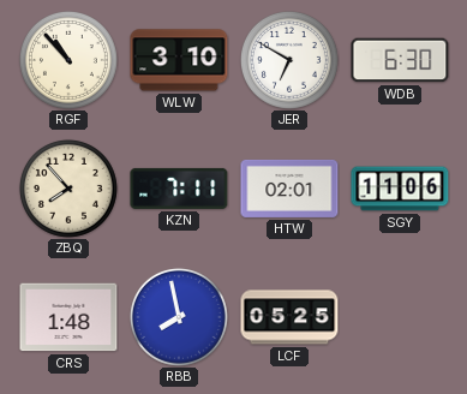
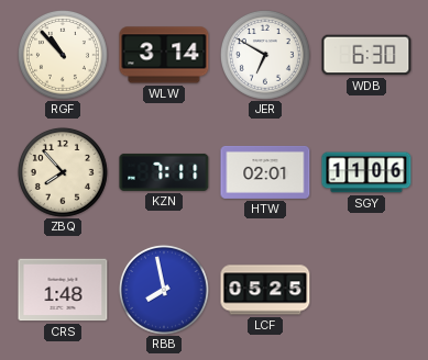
WLW: 3:10 -> 3:14
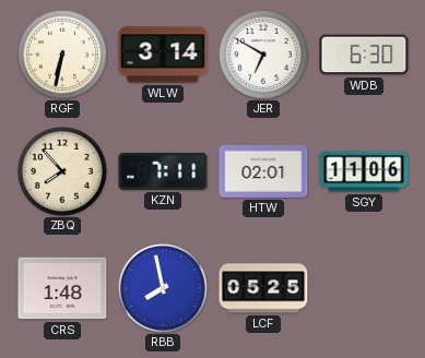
RGF: 10:53 -> 6:32
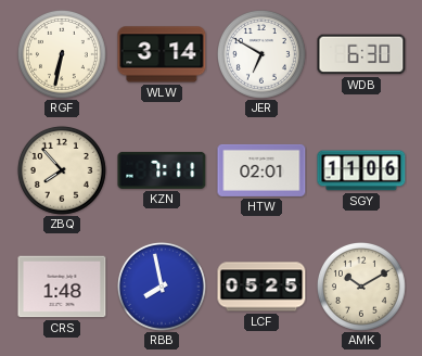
AMK: none -> 10:10
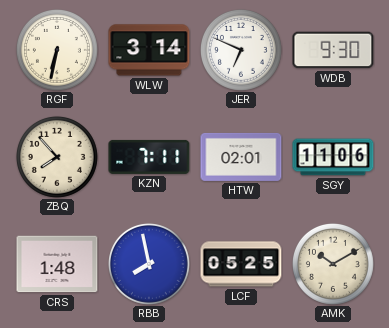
JER: 6:50 -> 6:49
WDB: 6:30 -> 9:30
